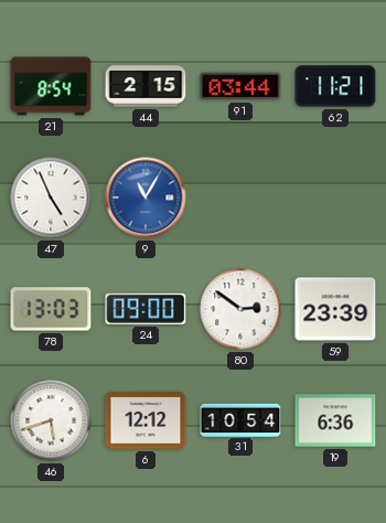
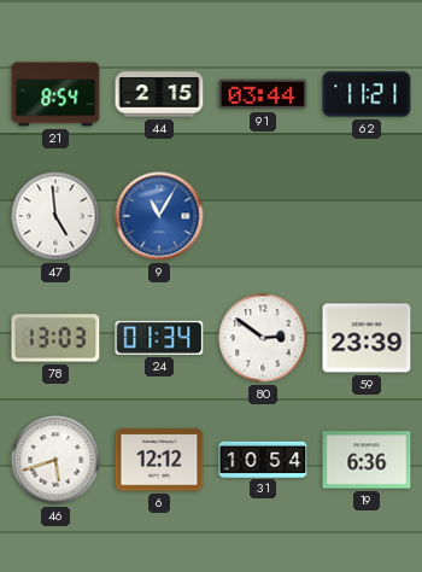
47: 4:56 -> 4:59
24: 09:00 -> 01:34
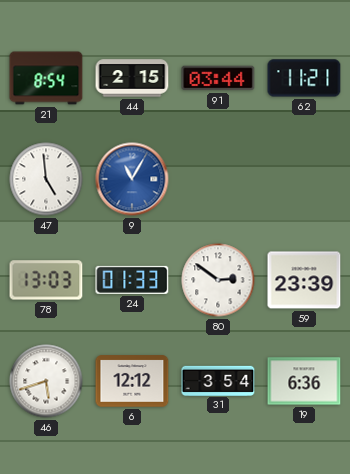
24: 01:34 -> 01:33
31: 10:54 -> 3:54
